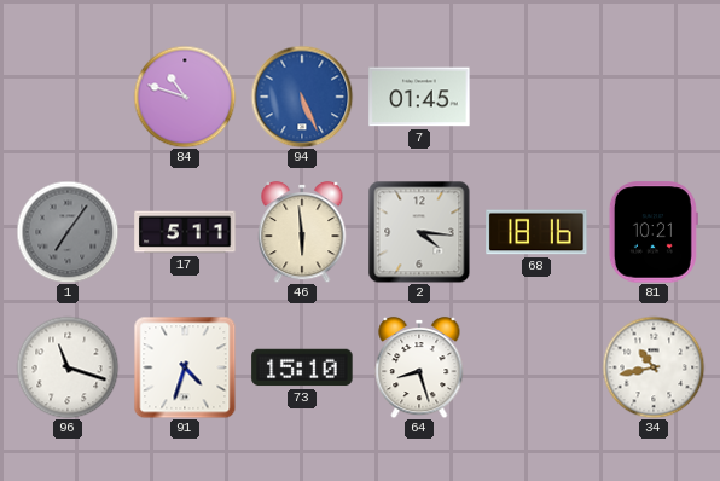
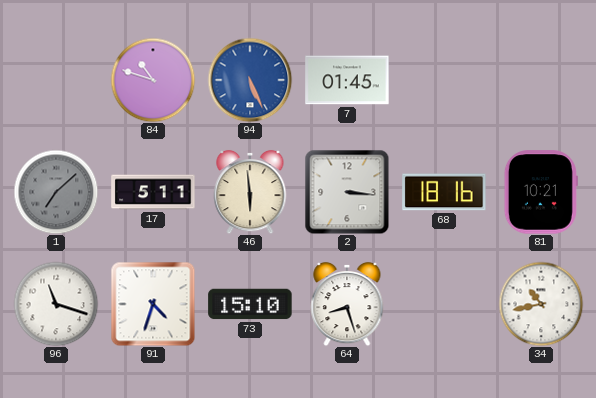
1: 7:06 -> 7:08
2: 4:16 -> 3:16
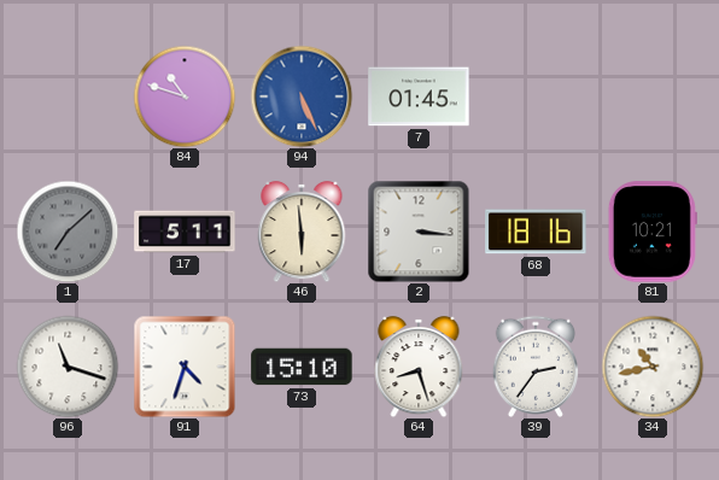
39: none -> 2:36
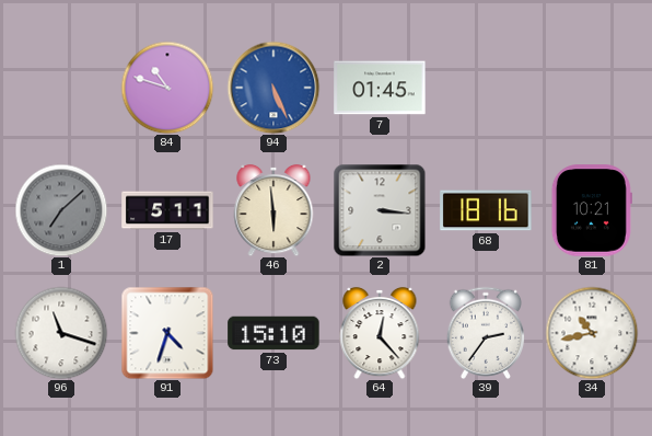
64: 8:27 -> 12:23
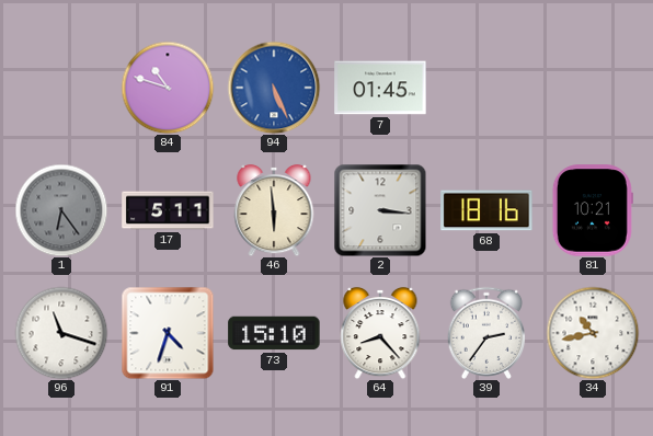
1: 7:08 -> 6:24
64: 12:23 -> 8:23
